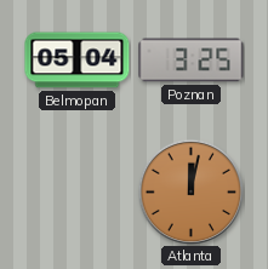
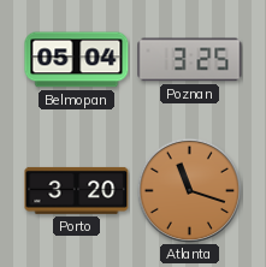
Porto: none -> 3:20
Atlanta: 12:02 -> 11:18
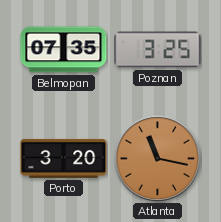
Belmopan: 05:04 -> 07:35
Atlanta: 11:18 -> 11:17
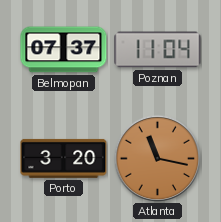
Belmopan: 07:35 -> 07:37
Poznan: 3:25 -> 11:04
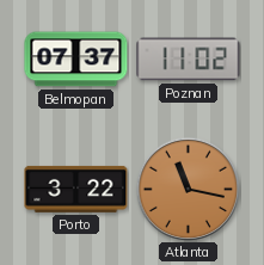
Poznan: 11:04 -> 11:02
Porto: 3:20 -> 3:22
